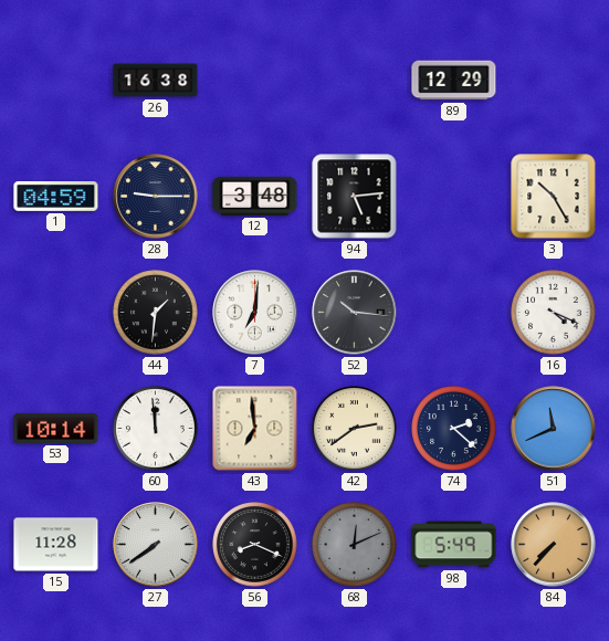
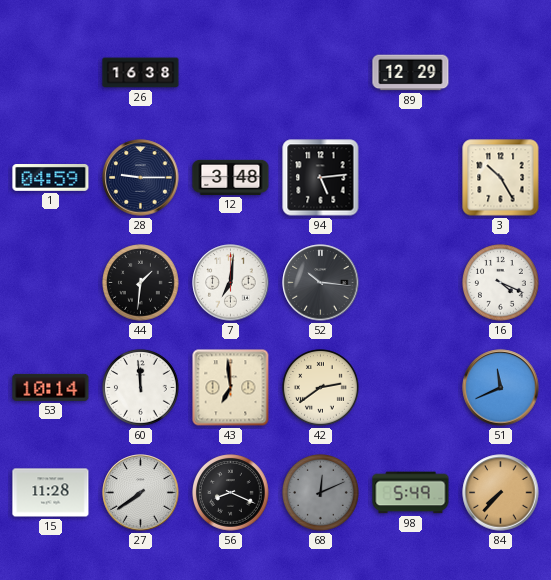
74: 2:22 -> none
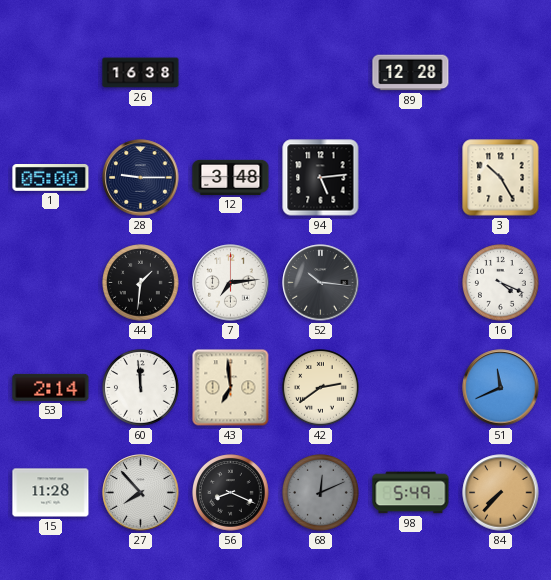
89: 12:29 -> 12:28
1: 04:59 -> 05:00
7: 7:01 -> 7:14
53: 10:14 -> 2:14
27: 7:39 -> 7:53
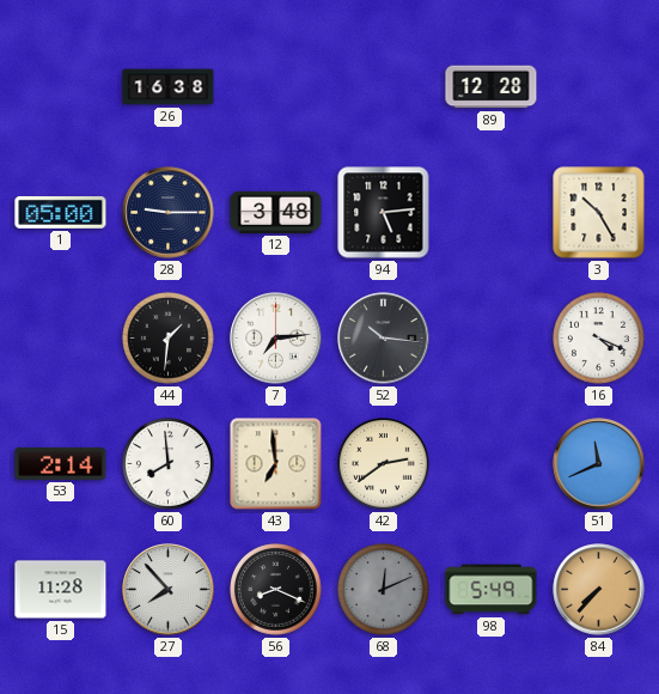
60: 11:59 -> 7:59
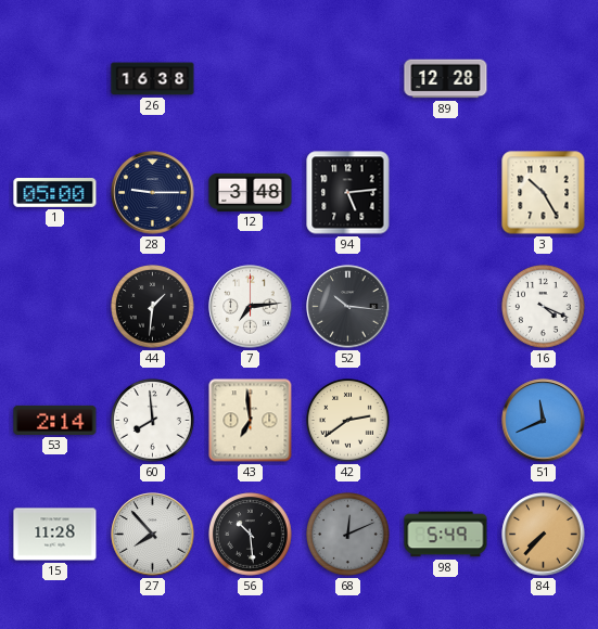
56: 8:19 -> 10:29
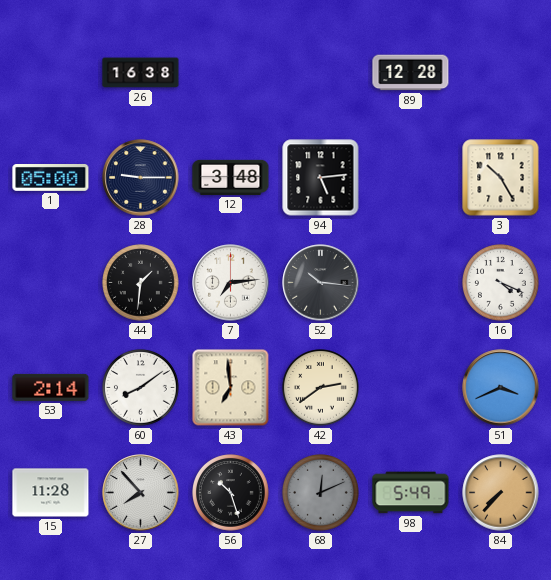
60: 7:59 -> 8:09
51: 11:41 -> 3:41
56: 10:29 -> 10:27
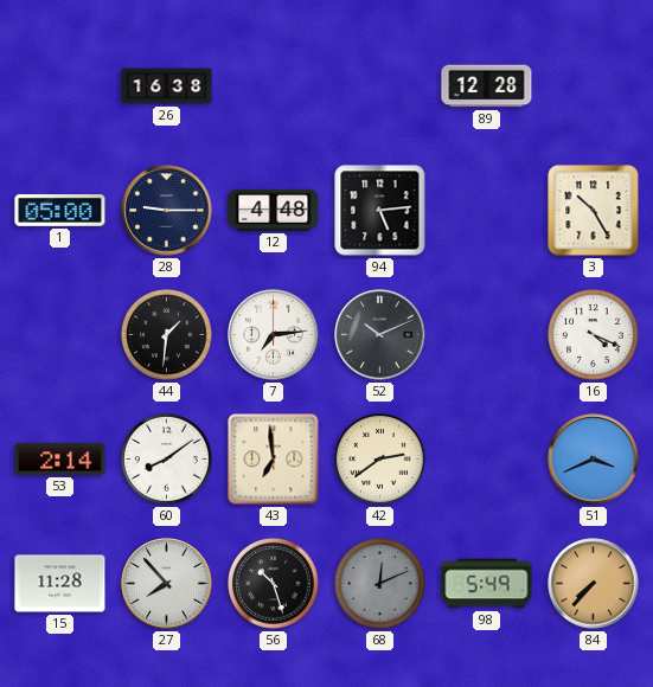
12: 3:48 -> 4:48
52: 10:16 -> 10:11
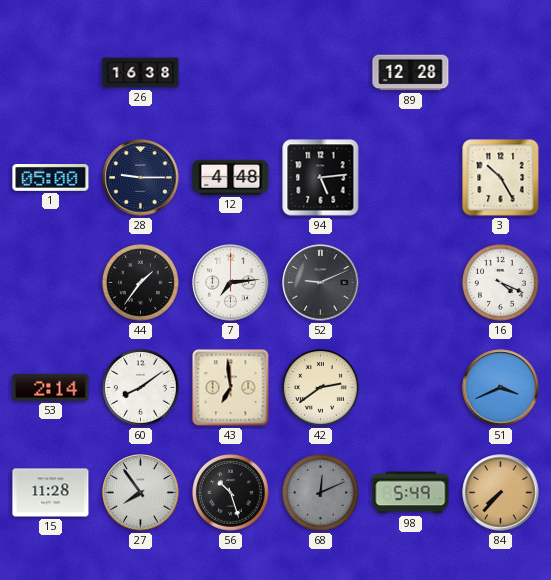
44: 1:31 -> 1:36
52: 10:11 -> 9:11
27: 7:53 -> 7:54
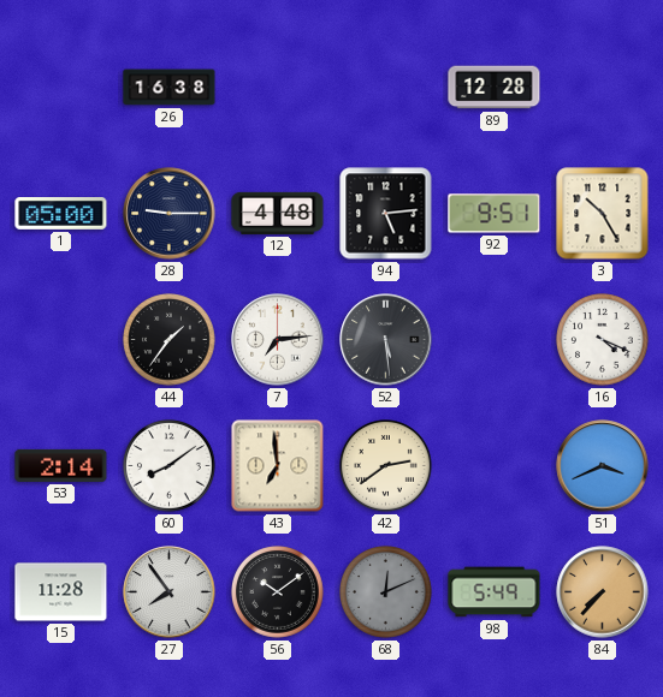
92: none -> 9:51
52: 9:11 -> 5:29
56: 10:27 -> 10:09
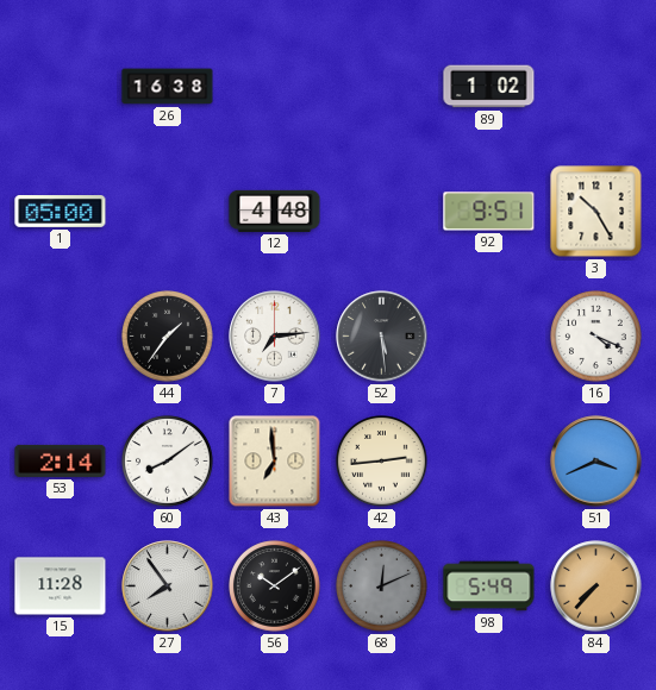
89: 12:28 -> 1:02
28: 9:15 -> none
94: 5:14 -> none
42: 2:39 -> 2:44
